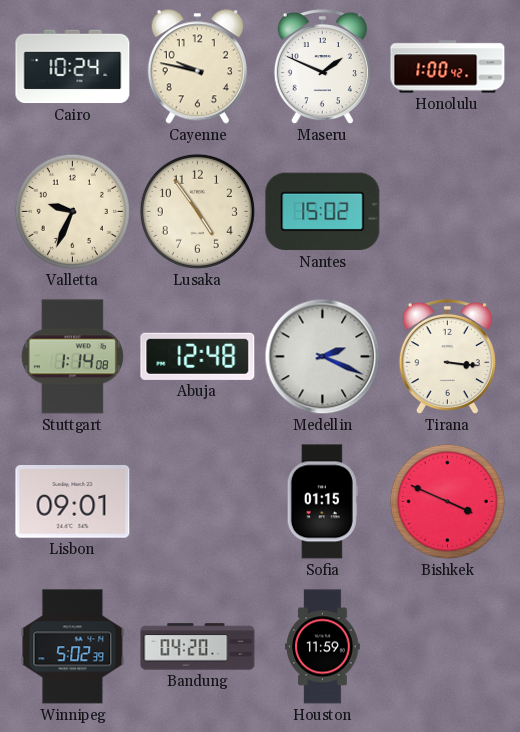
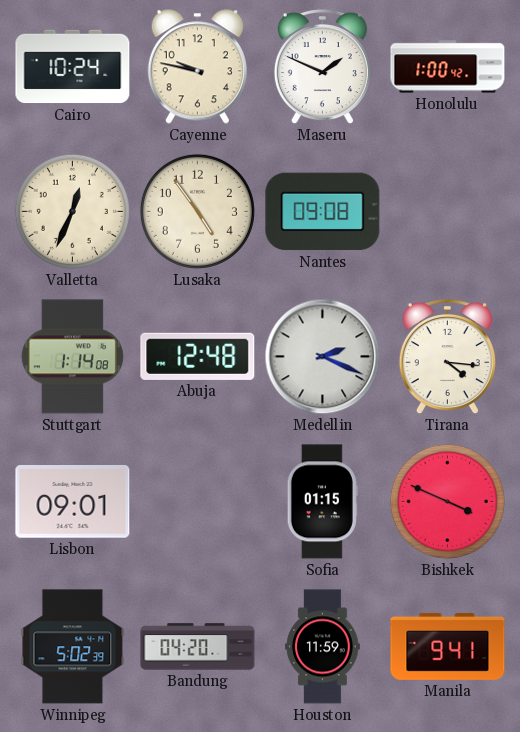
Valletta: 9:34 -> 12:34
Nantes: 15:02 -> 09:08
Tirana: 3:16 -> 4:16
Manila: none -> 9:41
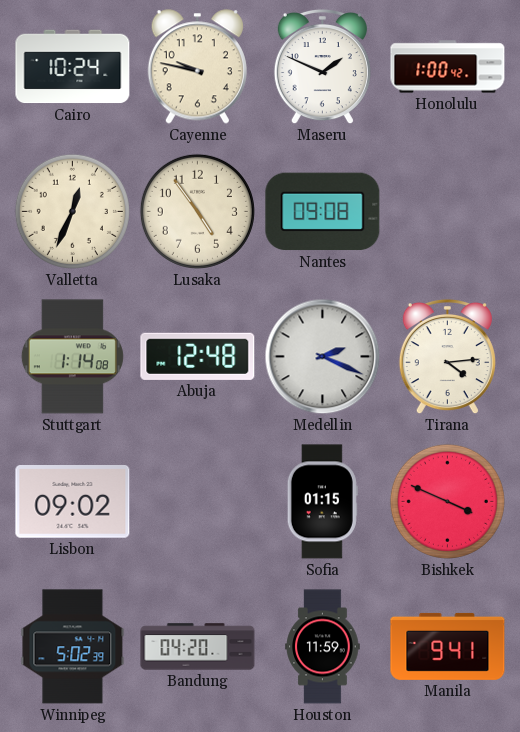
Tirana: 4:16 -> 4:14
Lisbon: 09:01 -> 09:02
